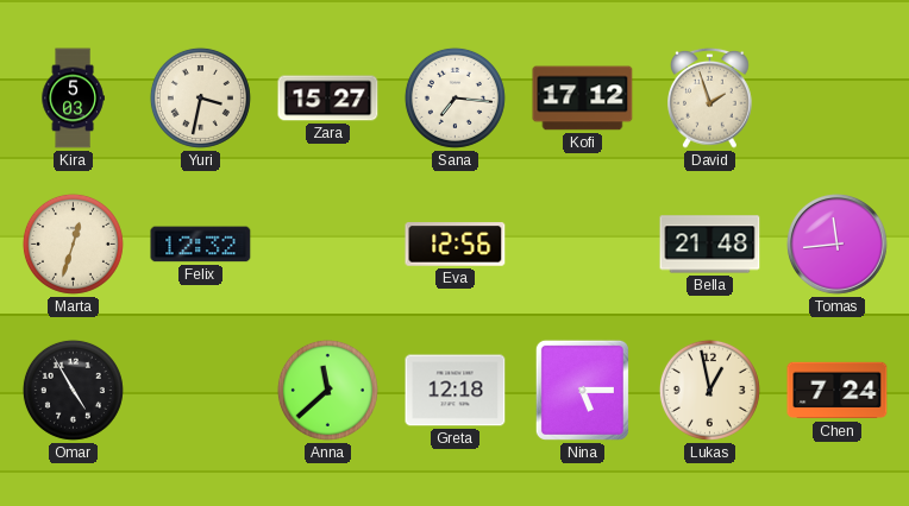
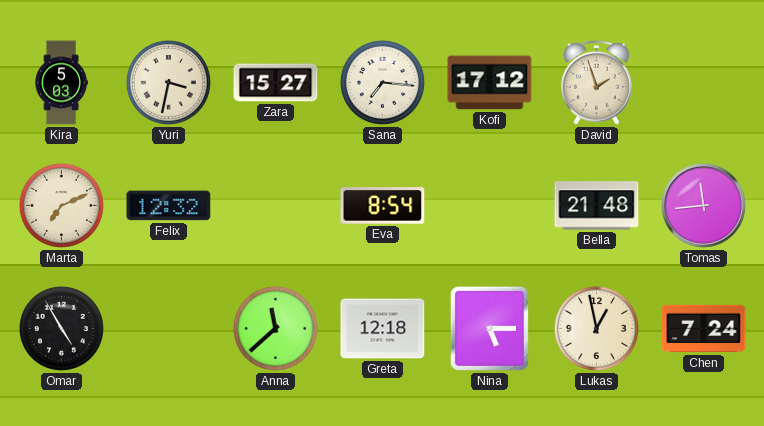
Marta: 12:33 -> 7:11
Eva: 12:56 -> 8:54
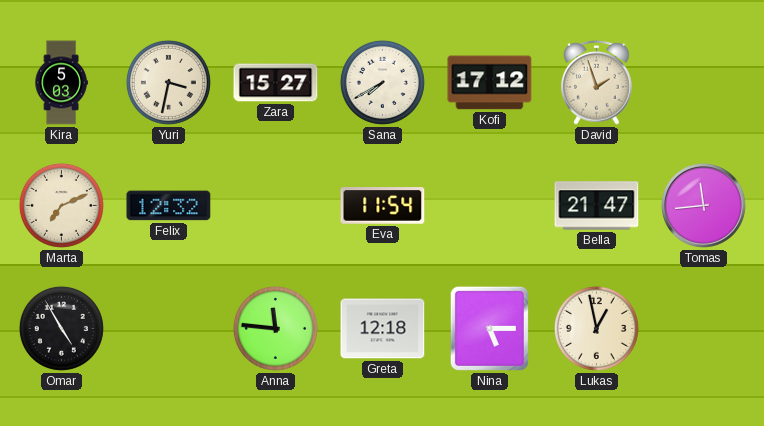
Sana: 7:16 -> 7:40
Eva: 8:54 -> 11:54
Bella: 21:48 -> 21:47
Anna: 11:38 -> 11:46
Chen: 7:24 -> none
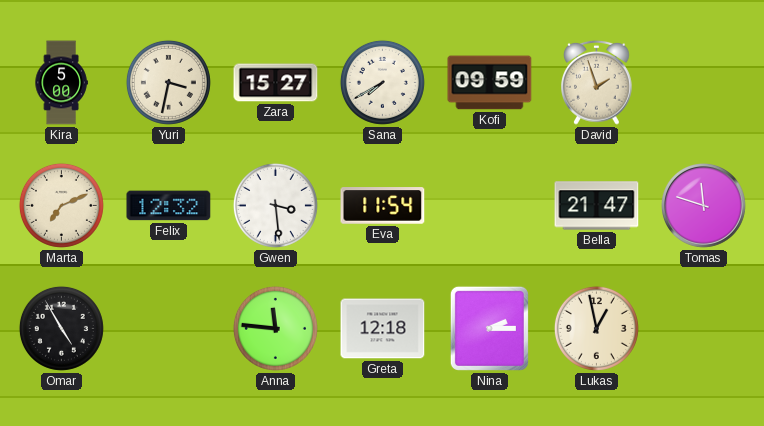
Kira: 5:03 -> 5:00
Kofi: 17:12 -> 09:59
Gwen: none -> 3:29
Tomas: 11:44 -> 11:48
Nina: 5:15 -> 2:15
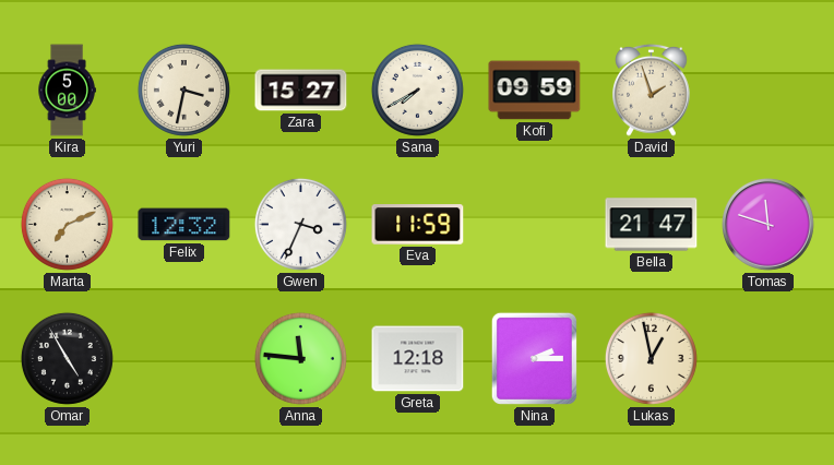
Gwen: 3:29 -> 3:34
Eva: 11:54 -> 11:59
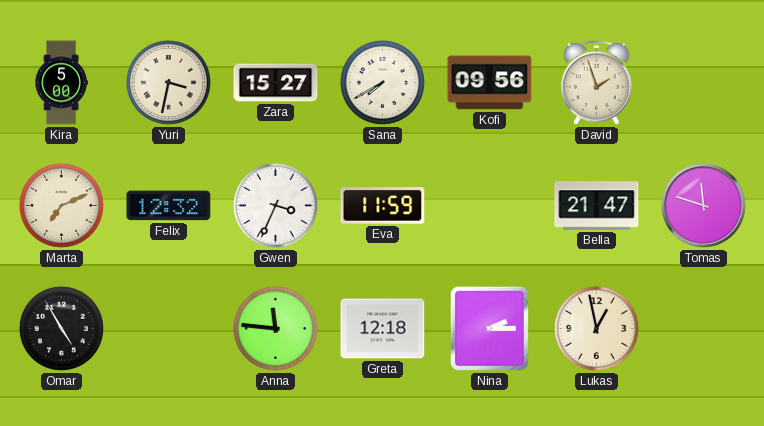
Kofi: 09:59 -> 09:56
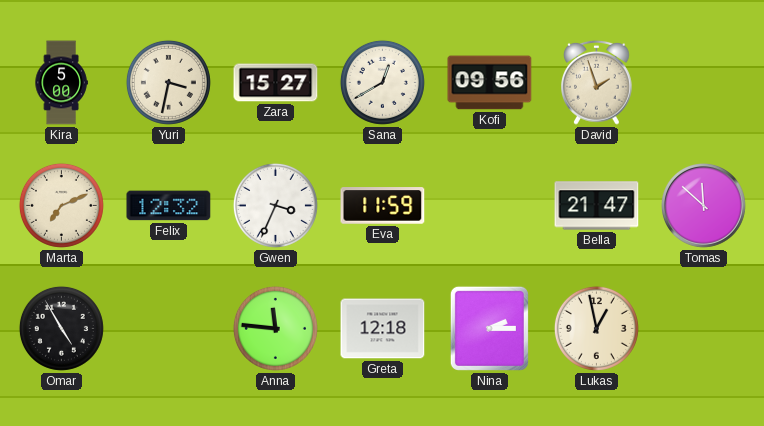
Sana: 7:40 -> 12:40
Tomas: 11:48 -> 11:52
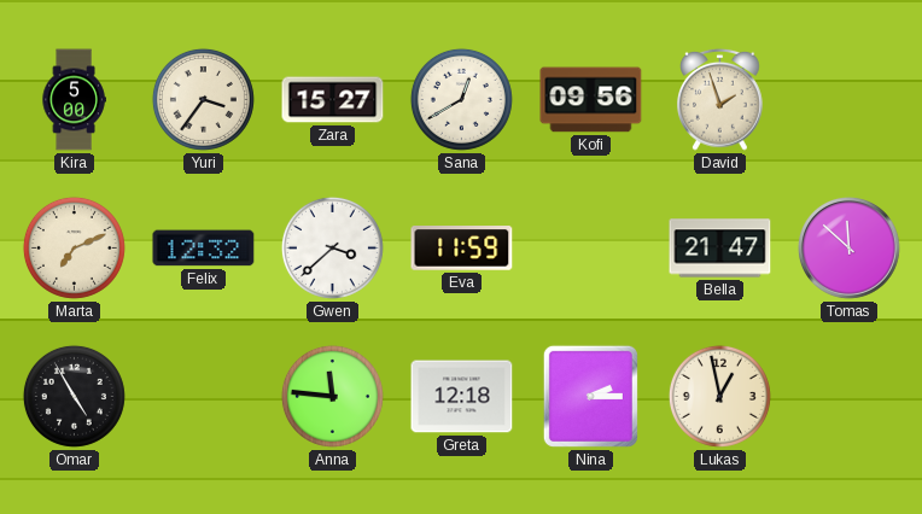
Yuri: 3:32 -> 3:36
Gwen: 3:34 -> 3:38
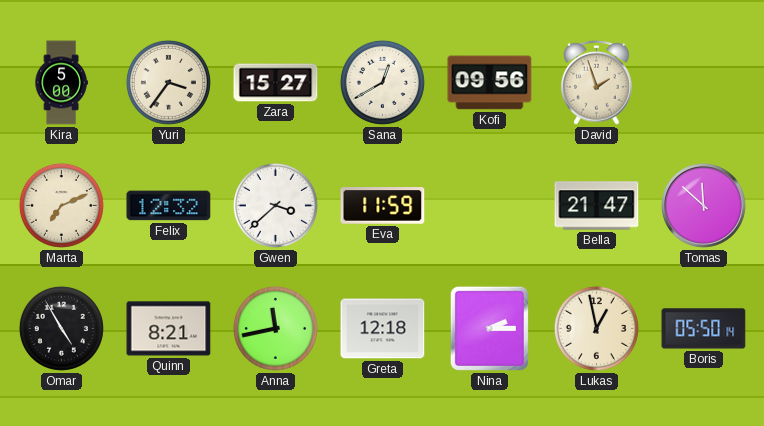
Quinn: none -> 8:21
Anna: 11:46 -> 11:43
Boris: none -> 05:50
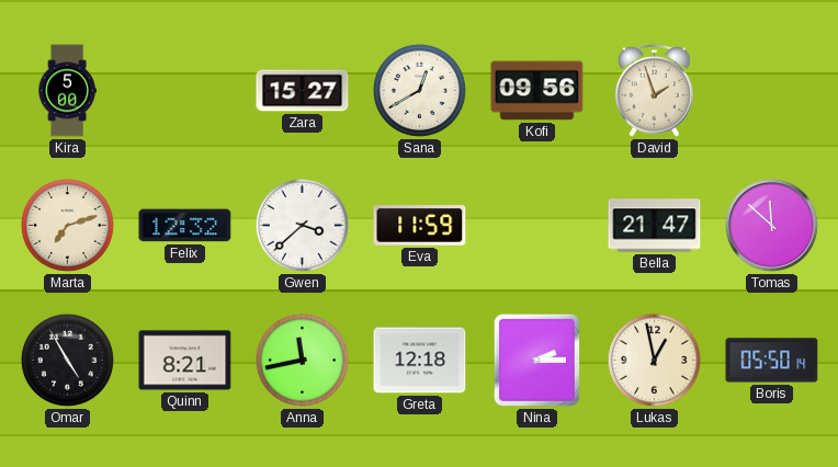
Yuri: 3:36 -> none
Marta: 7:11 -> 7:12
